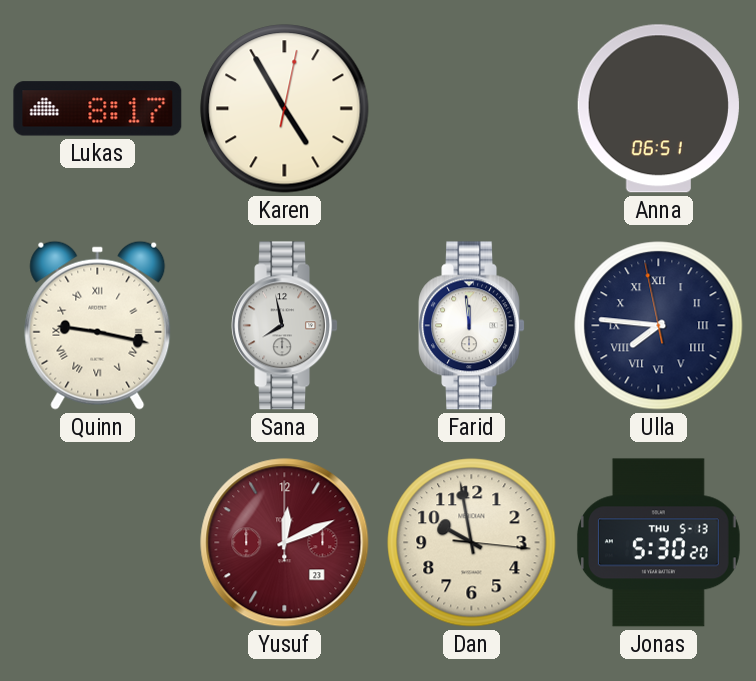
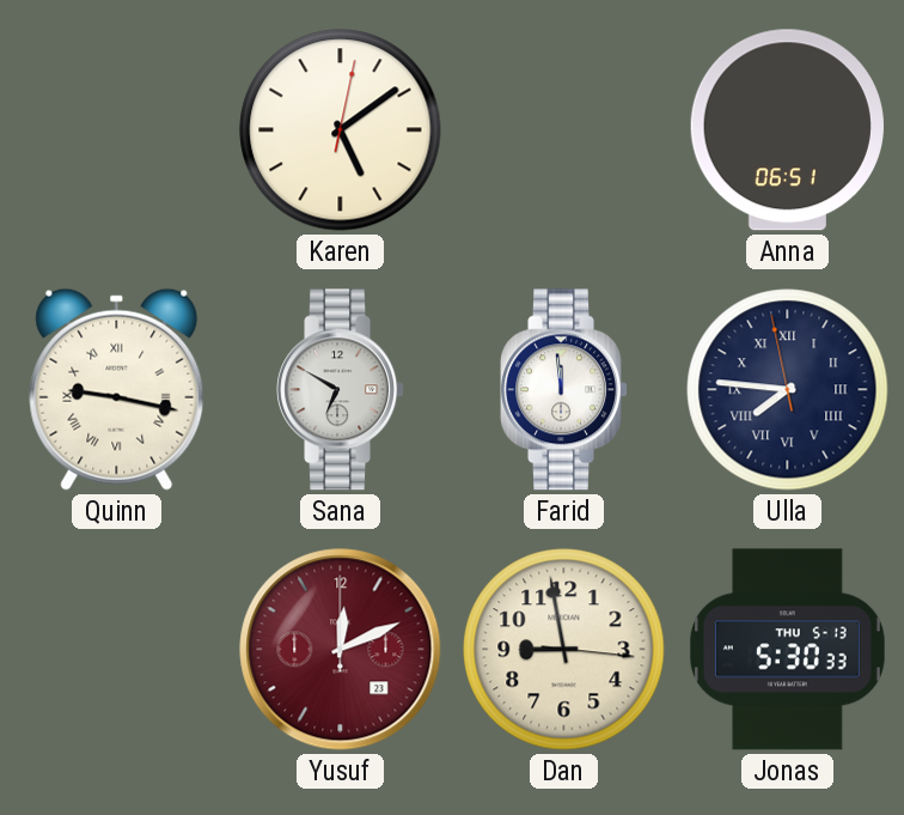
Lukas: 8:17 -> none
Karen: 4:55 -> 5:09
Sana: 7:58 -> 6:50
Dan: 9:58 -> 8:58
Jonas: 5:30:20 -> 5:30:33
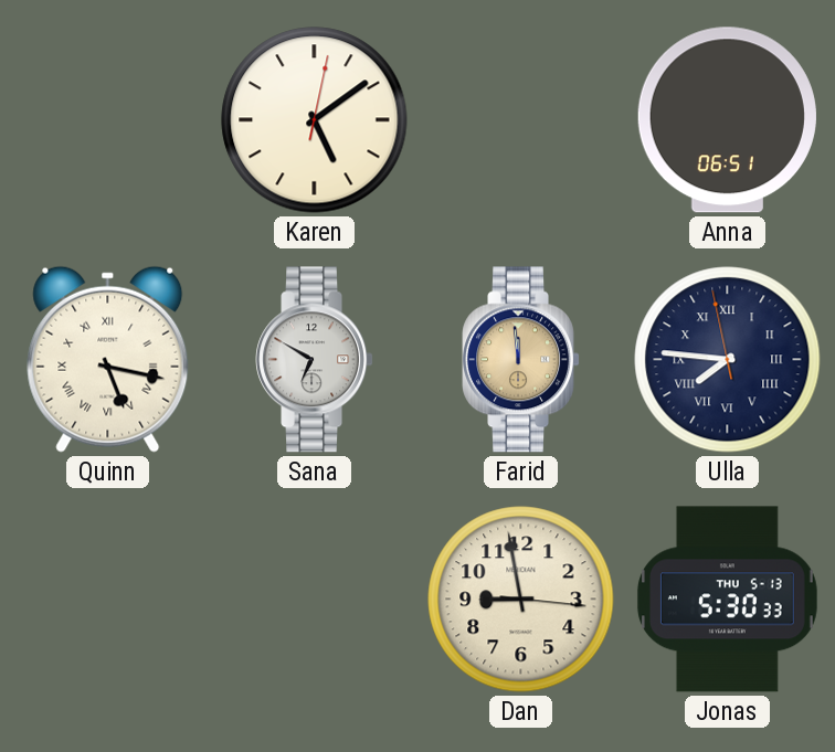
Quinn: 9:17 -> 5:17
Farid dial: white -> champagne
Yusuf: 12:11 -> none
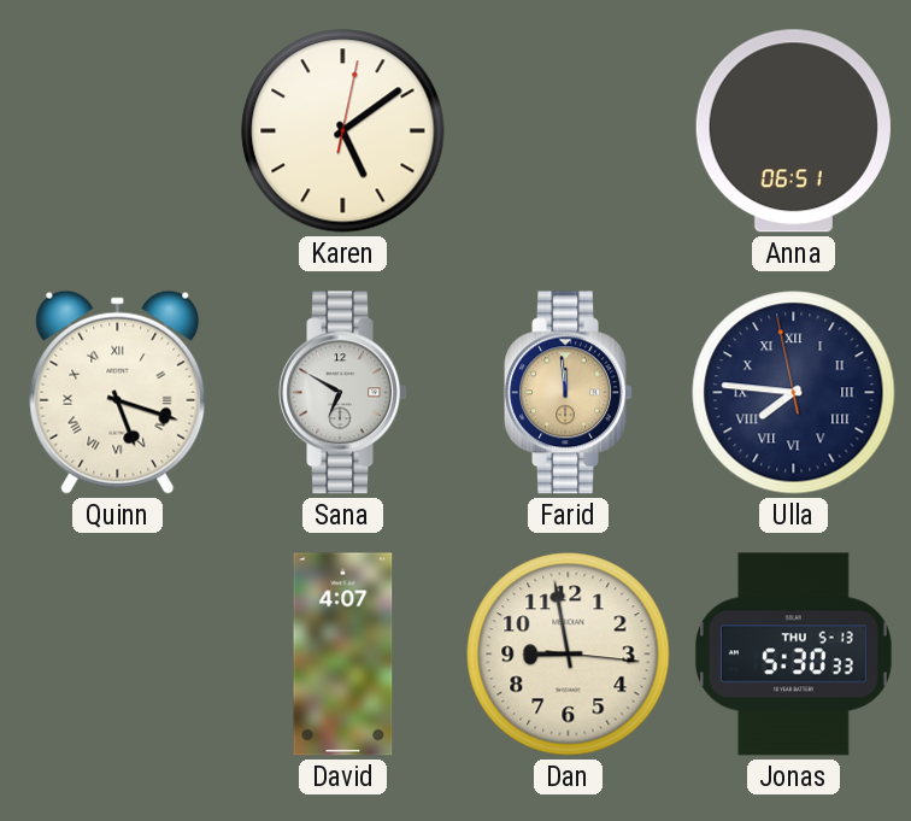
Quinn: 5:17 -> 5:18
David: none -> 4:07
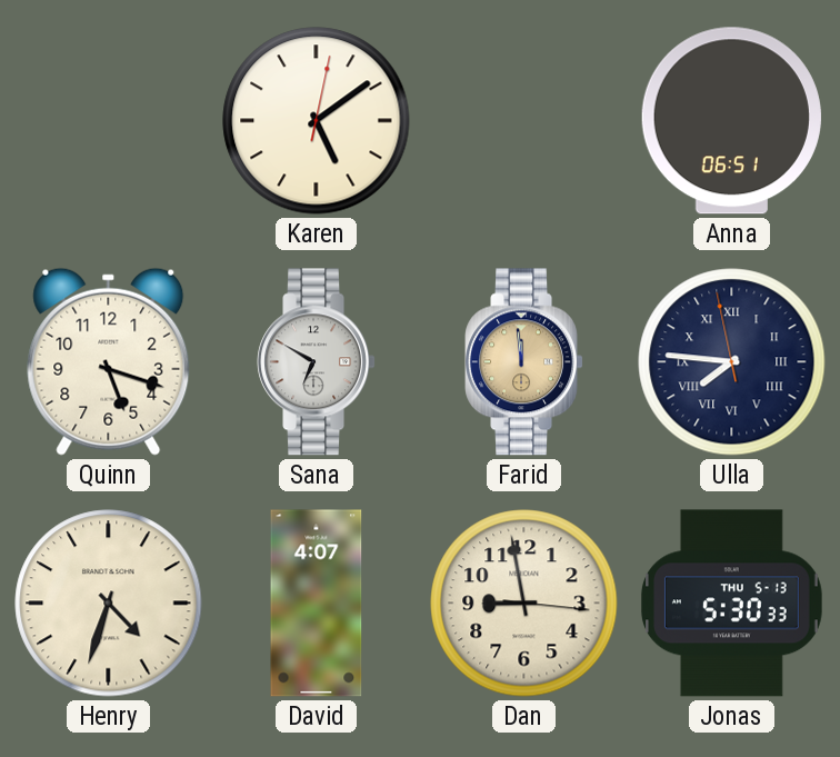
Quinn numerals: Roman -> Arabic
Henry: none -> 4:33
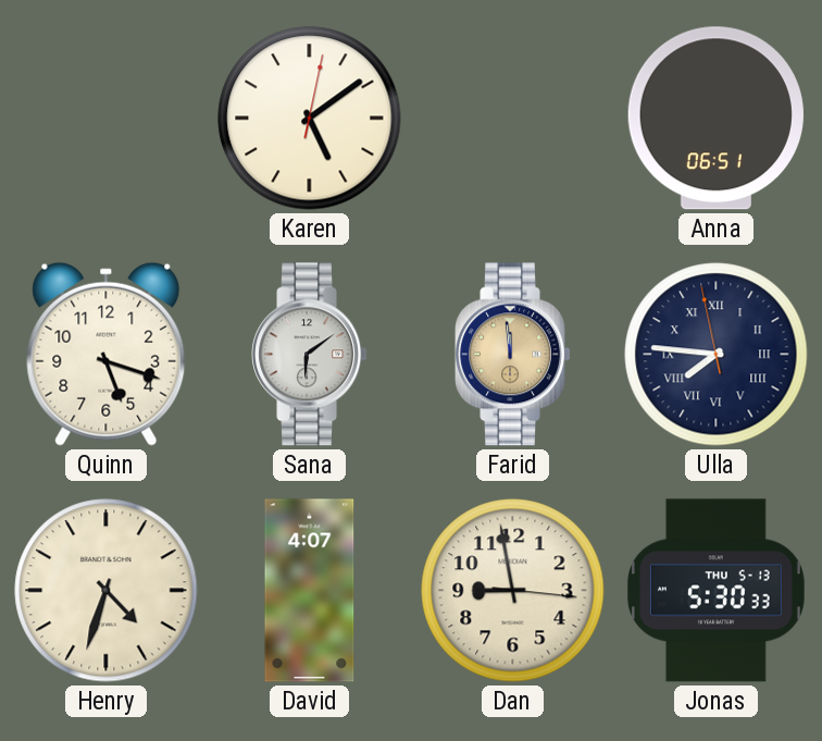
Sana: 6:50 -> 6:09
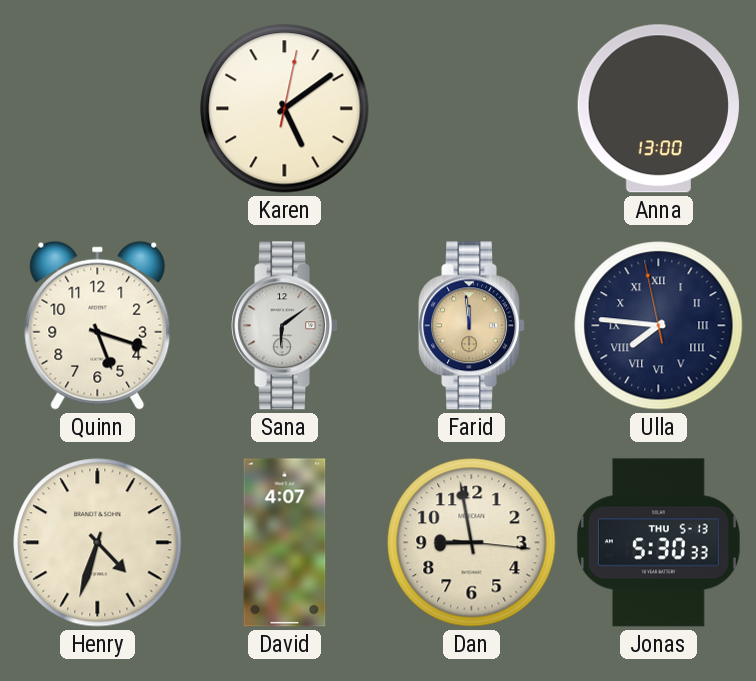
Anna: 06:51 -> 13:00
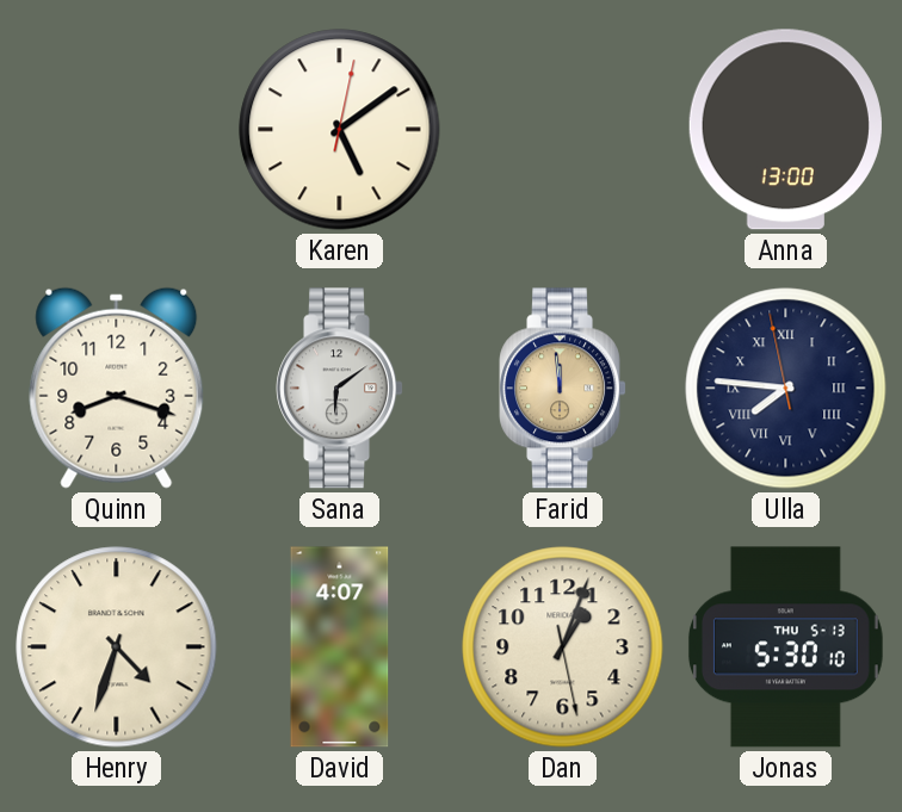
Quinn: 5:18 -> 8:18
Dan: 8:58 -> 1:03
Jonas: 5:30:33 -> 5:30:10
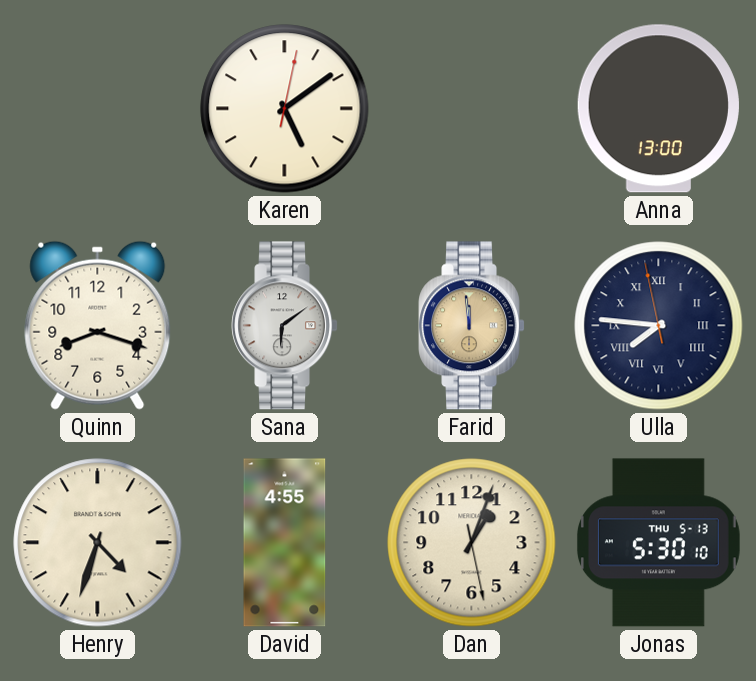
David: 4:07 -> 4:55
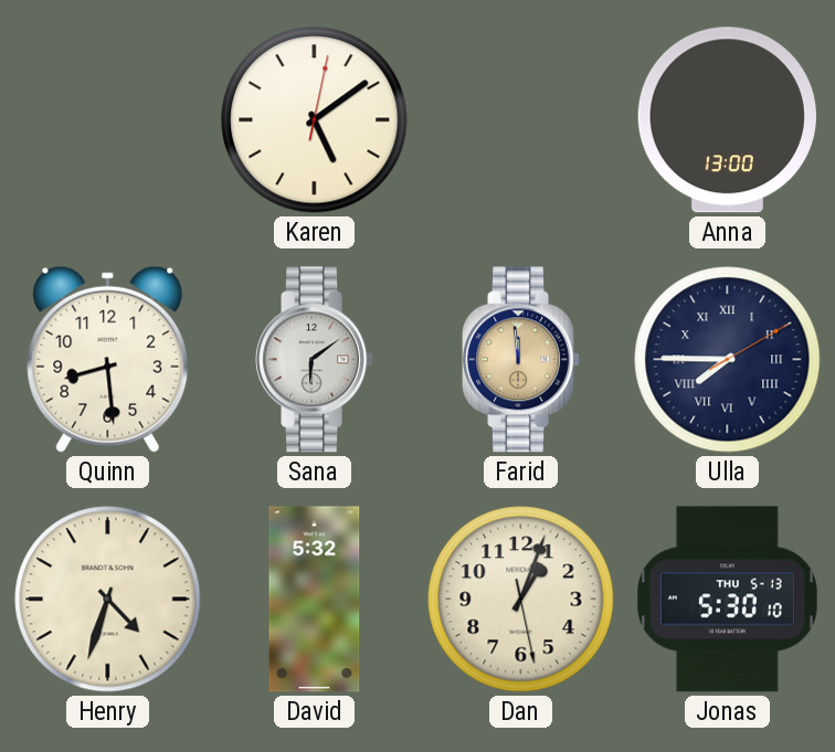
Quinn: 8:18 -> 8:29
Ulla: 7:45:58 -> 7:45:10
David: 4:55 -> 5:32
